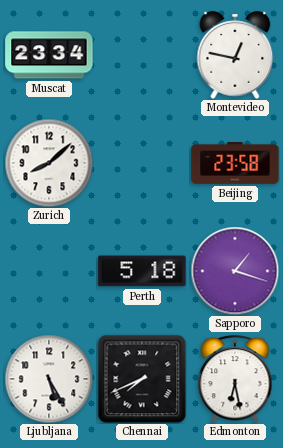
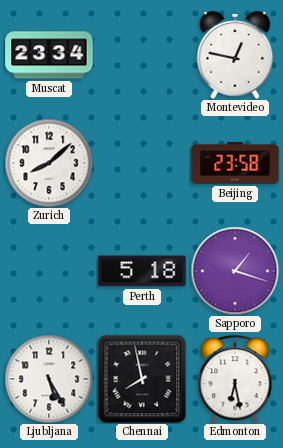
Chennai: 7:41 -> 7:58
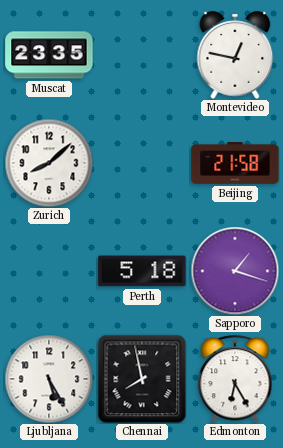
Muscat: 23:34 -> 23:35
Beijing: 23:58 -> 21:58
Edmonton: 6:28 -> 6:25
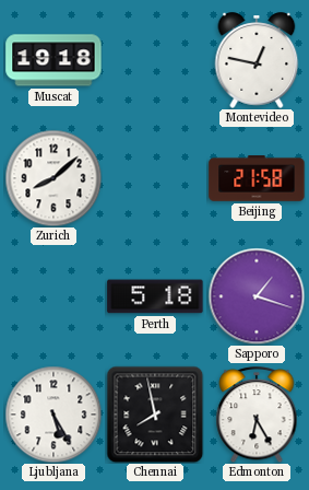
Muscat: 23:35 -> 19:18
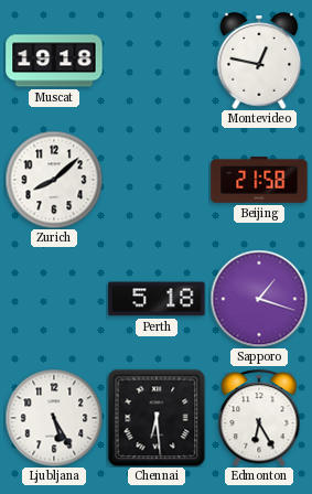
Chennai: 7:58 -> 6:29
